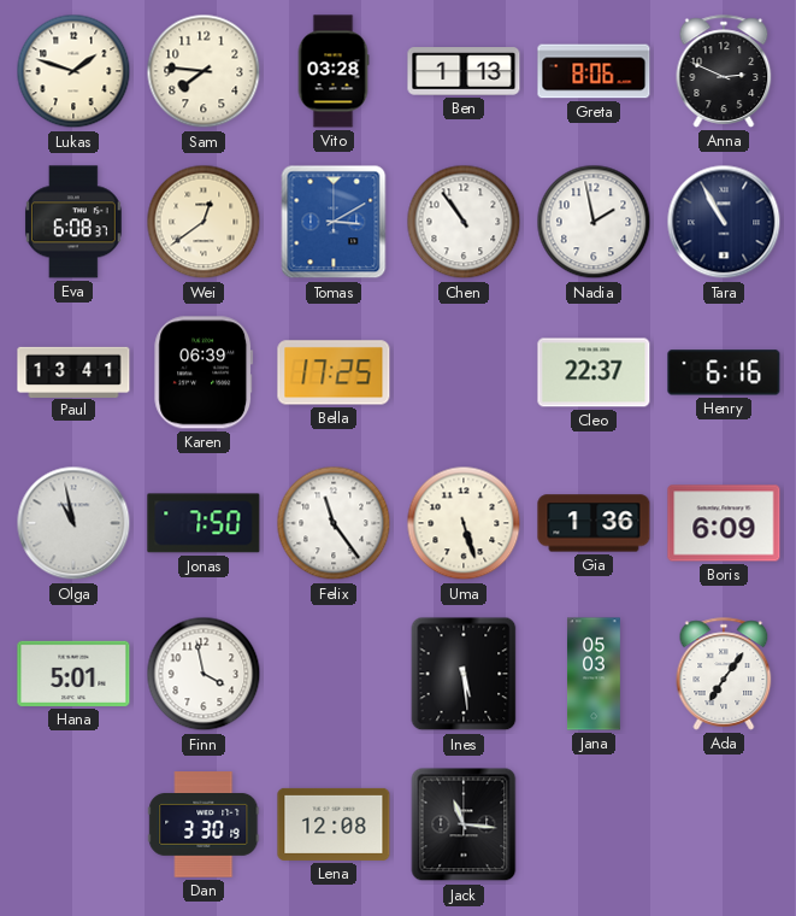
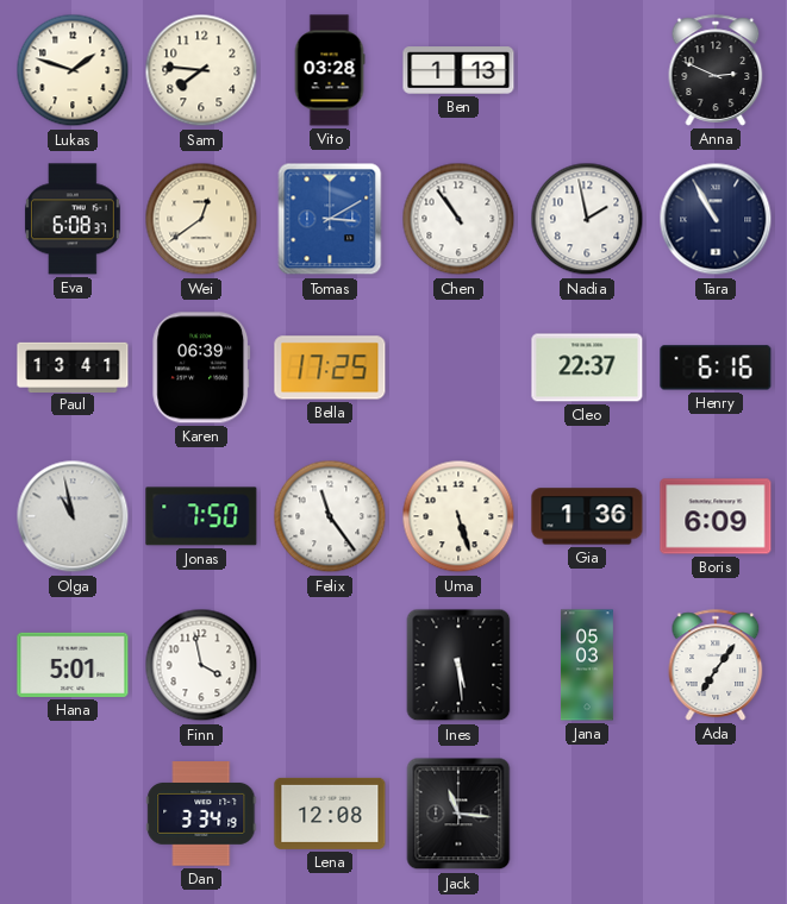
Greta: 8:06 -> none
Dan: 3:30 -> 3:34
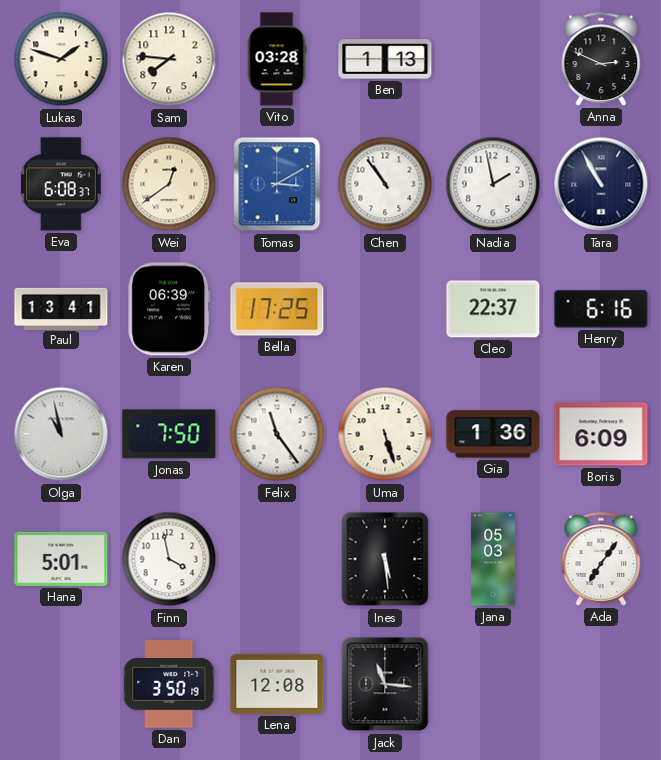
Dan: 3:34 -> 3:50
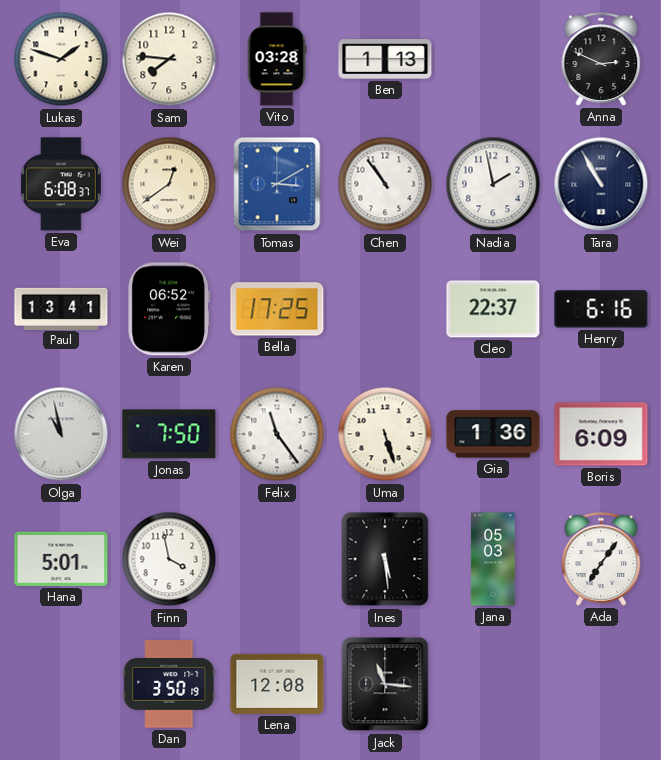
Karen: 06:39 -> 06:52
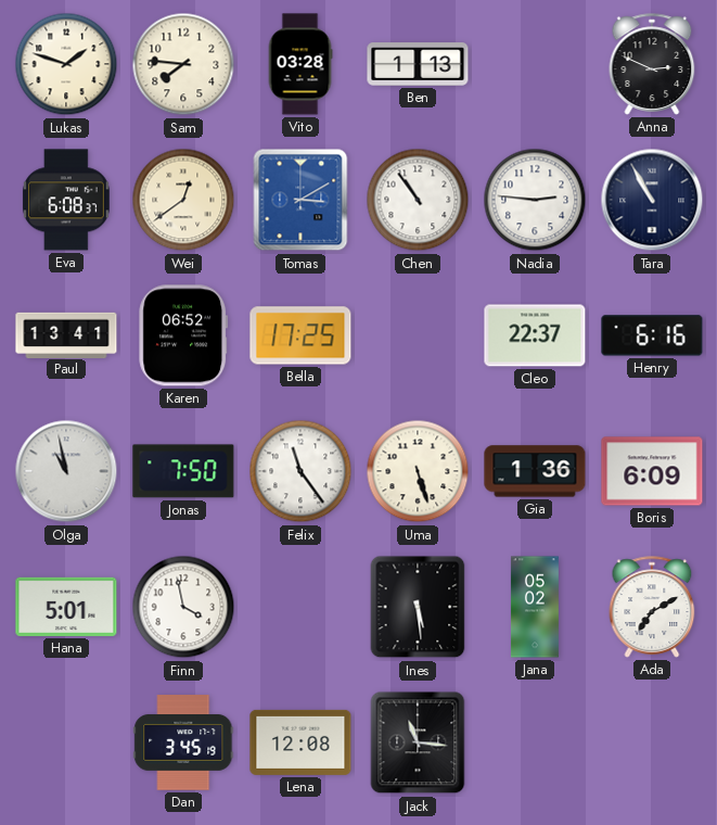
Nadia: 1:58 -> 2:46
Jana: 05:03 -> 05:02
Ada: 7:06 -> 7:10
Dan: 3:50 -> 3:45
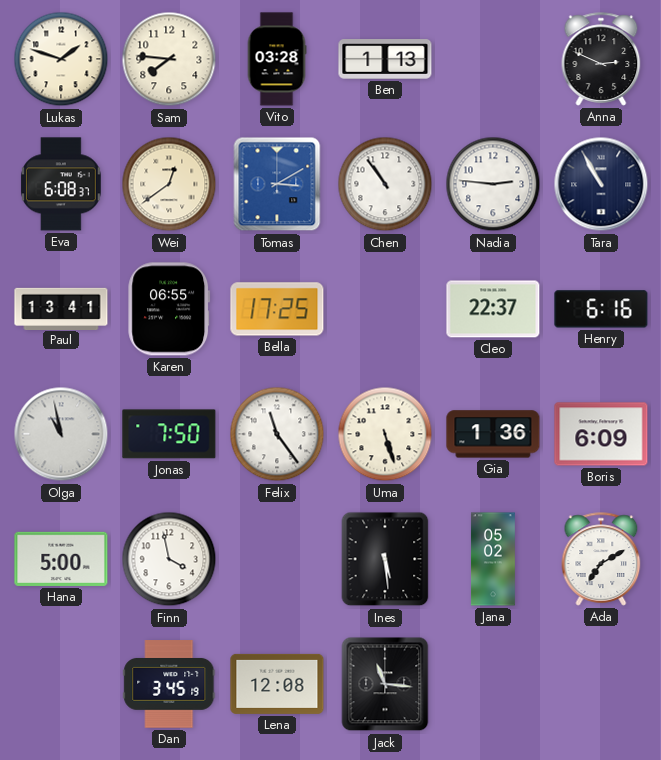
Karen: 06:52 -> 06:55
Hana: 5:01 -> 5:00
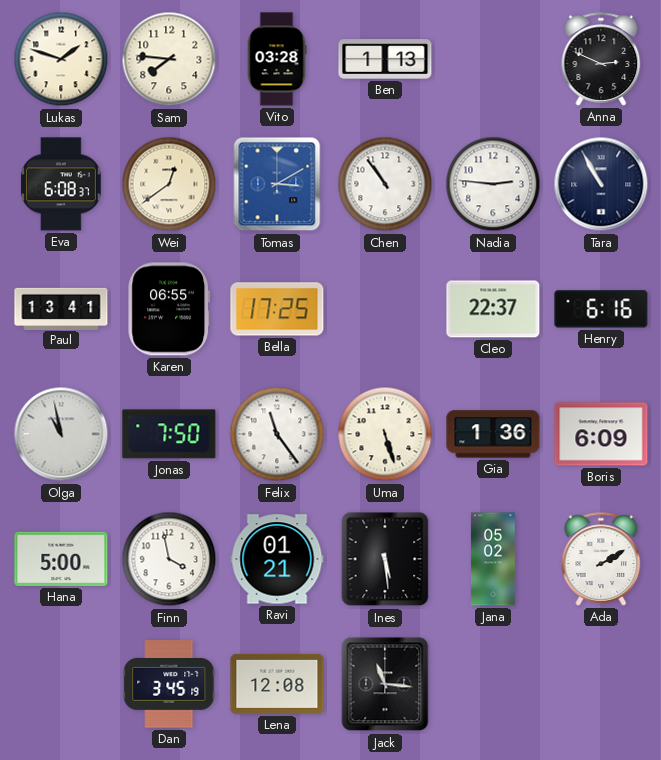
Ravi: none -> 01:21
Ada: 7:10 -> 2:10
